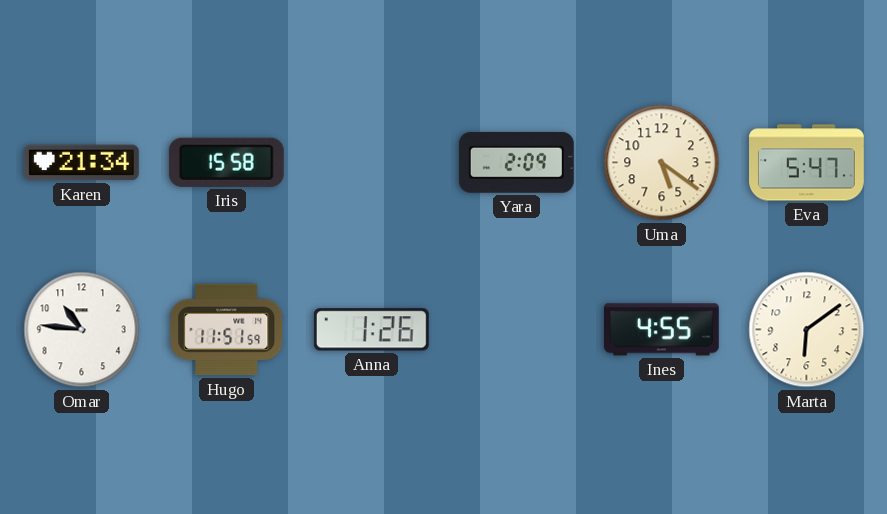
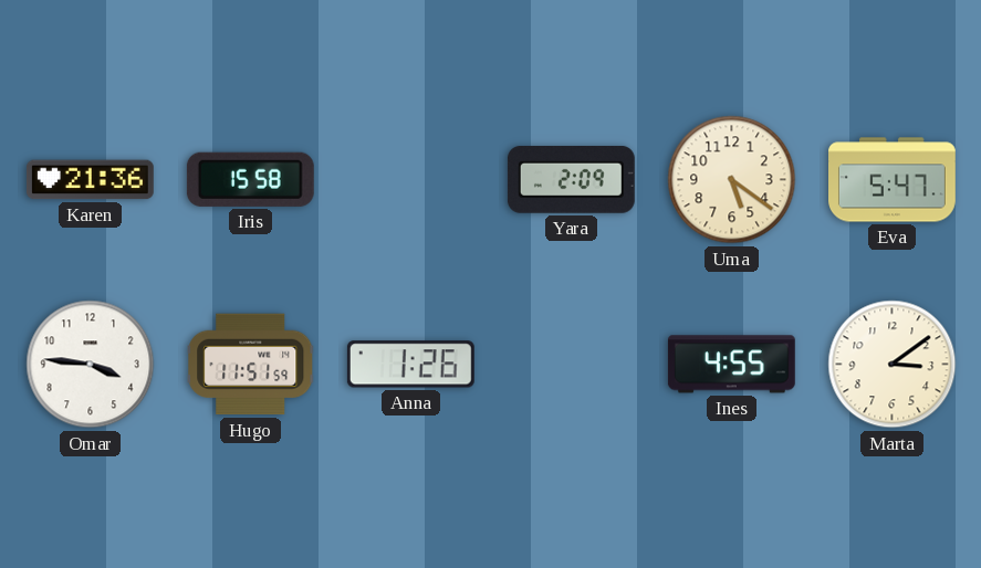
Karen: 21:34 -> 21:36
Omar: 10:46 -> 3:46
Marta: 6:09 -> 3:09
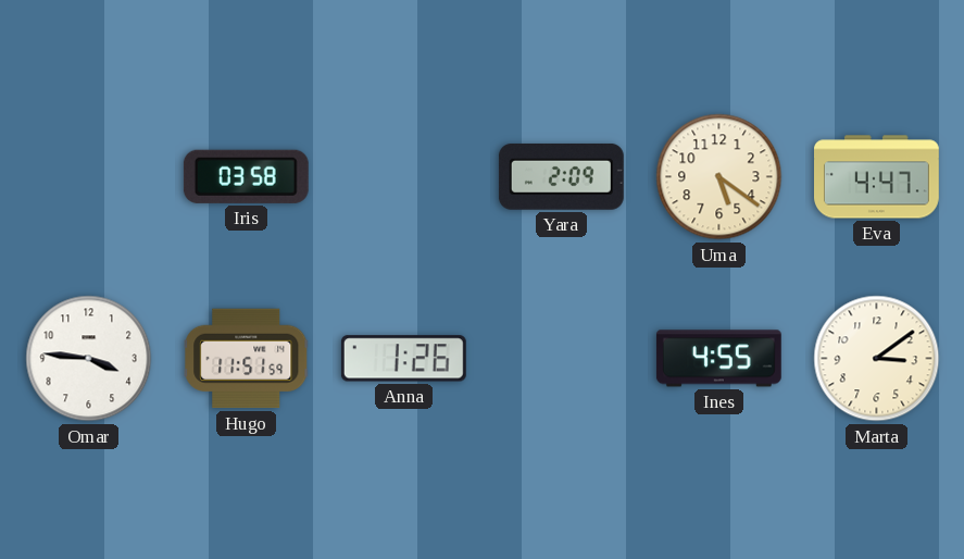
Karen: 21:36 -> none
Iris: 15:58 -> 03:58
Eva: 5:47 -> 4:47
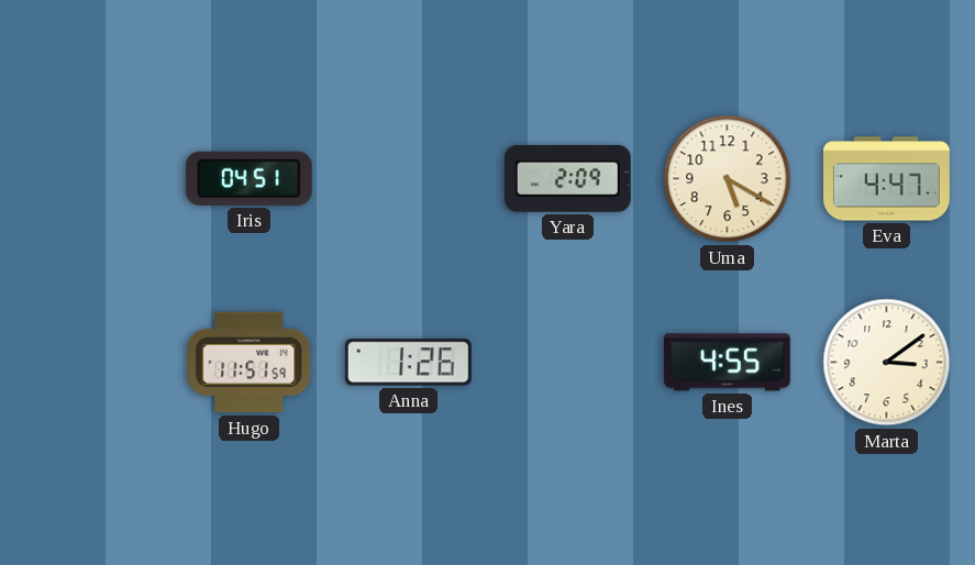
Iris: 03:58 -> 04:51
Uma: 5:21 -> 5:20
Omar: 3:46 -> none
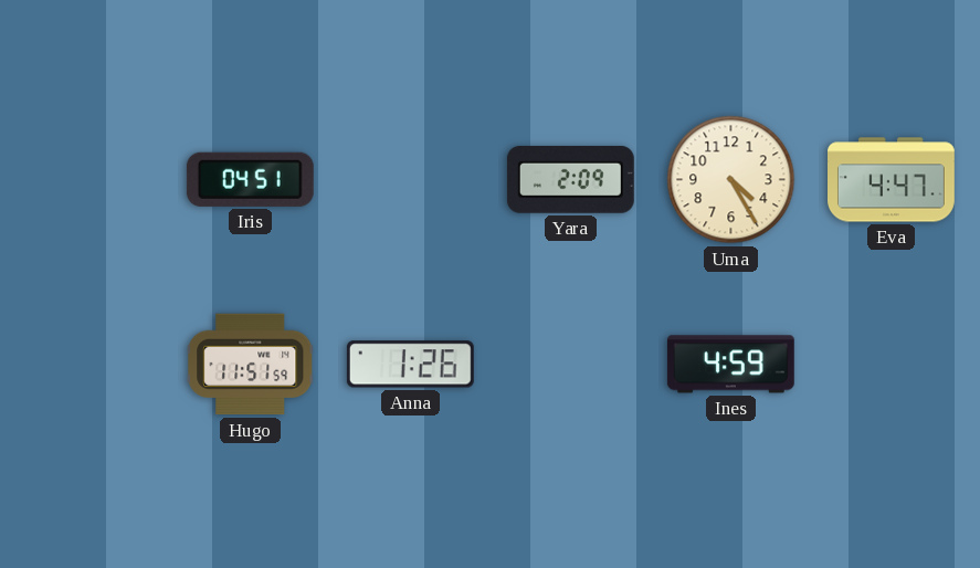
Uma: 5:20 -> 4:25
Ines: 4:55 -> 4:59
Marta: 3:09 -> none
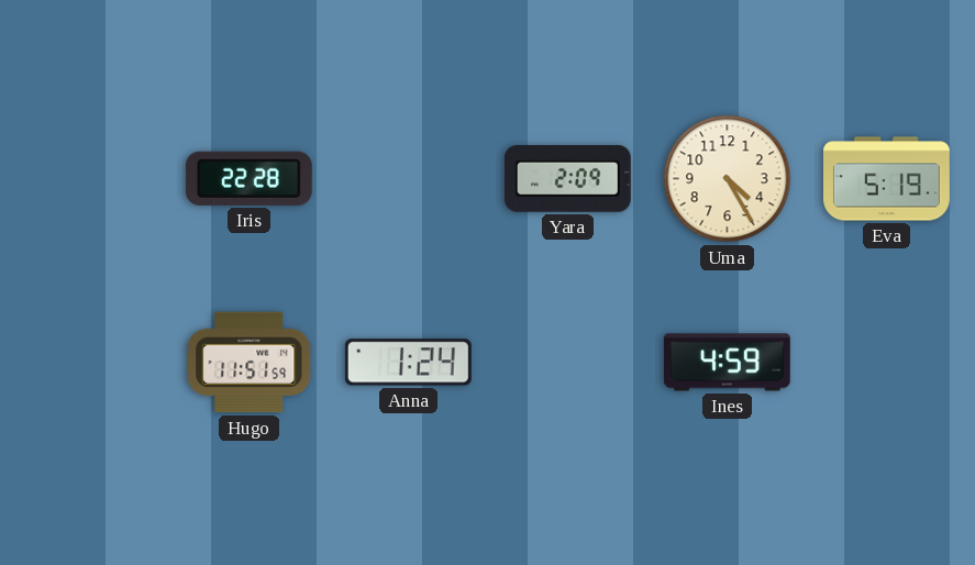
Iris: 04:51 -> 22:28
Eva: 4:47 -> 5:19
Anna: 1:26 -> 1:24
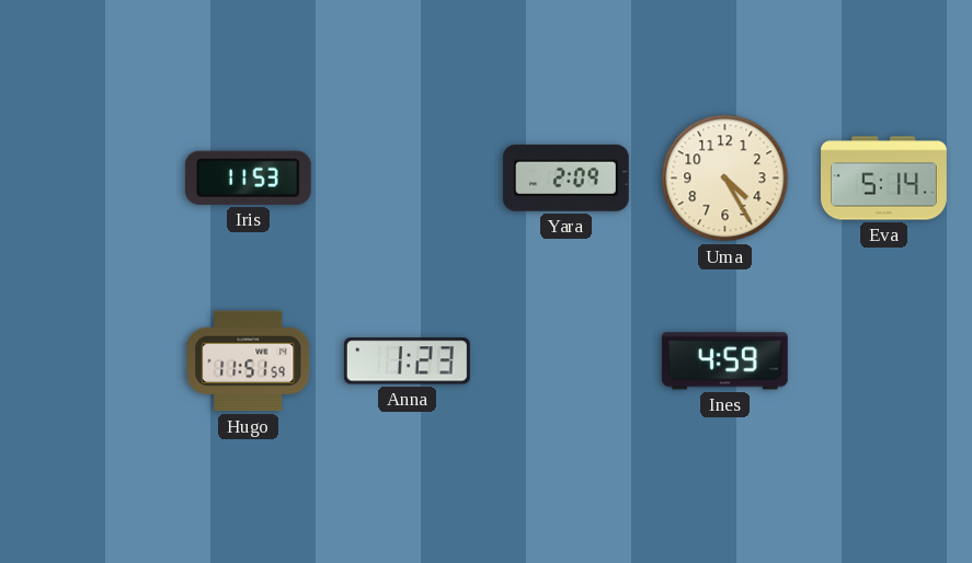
Iris: 22:28 -> 11:53
Eva: 5:19 -> 5:14
Anna: 1:24 -> 1:23
